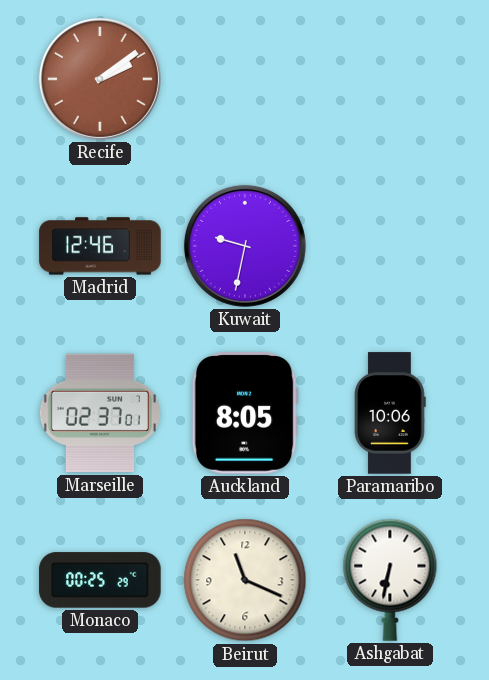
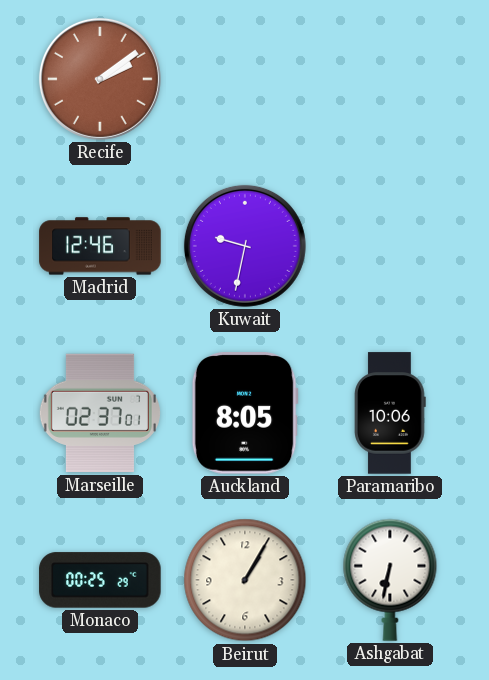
Beirut: 11:19 -> 1:05
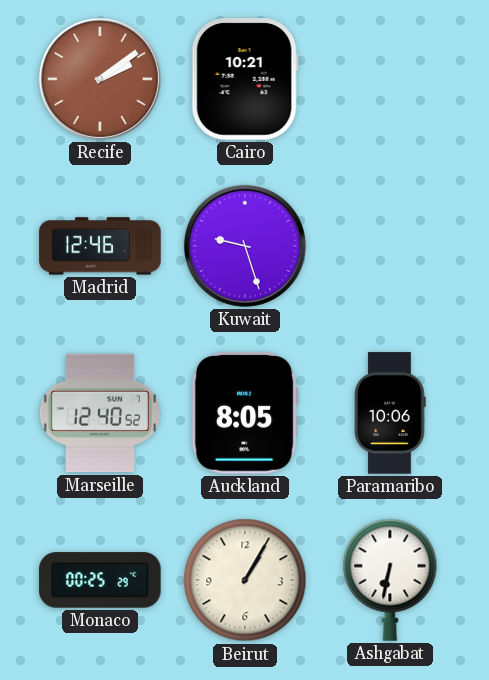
Cairo: none -> 10:21
Kuwait: 9:32 -> 9:27
Marseille: 02:37 -> 12:40
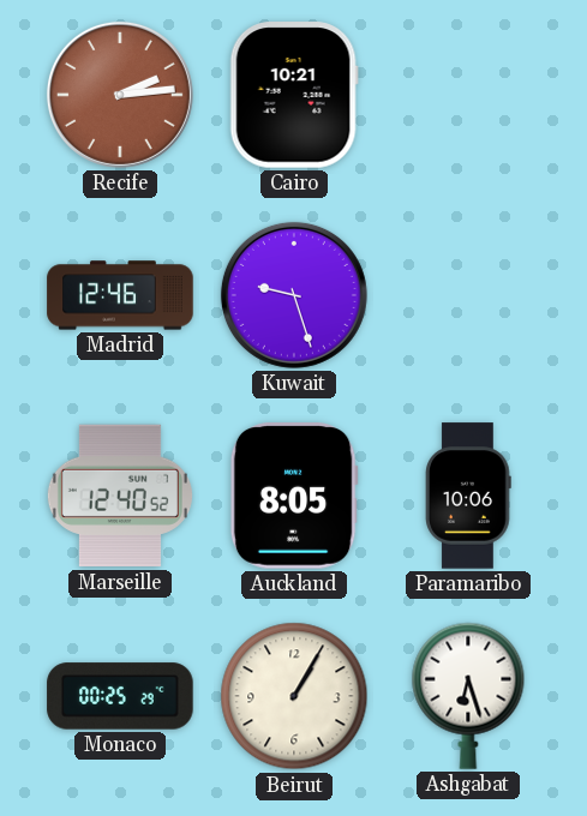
Recife: 2:09 -> 2:14
Ashgabat: 6:32 -> 6:27
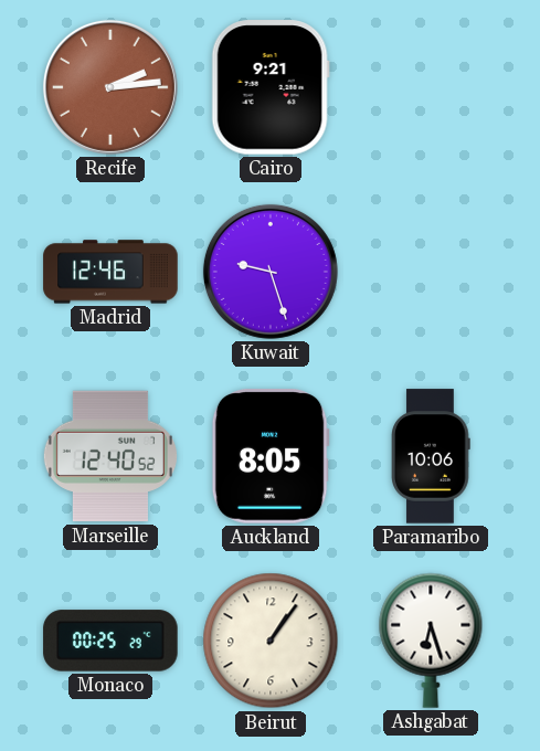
Cairo: 10:21 -> 9:21
Beirut: 1:05 -> 1:06
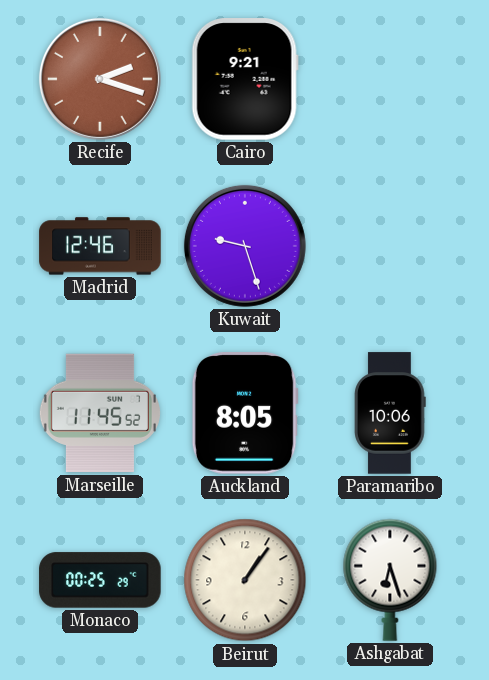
Recife: 2:14 -> 2:18
Marseille: 12:40 -> 11:45
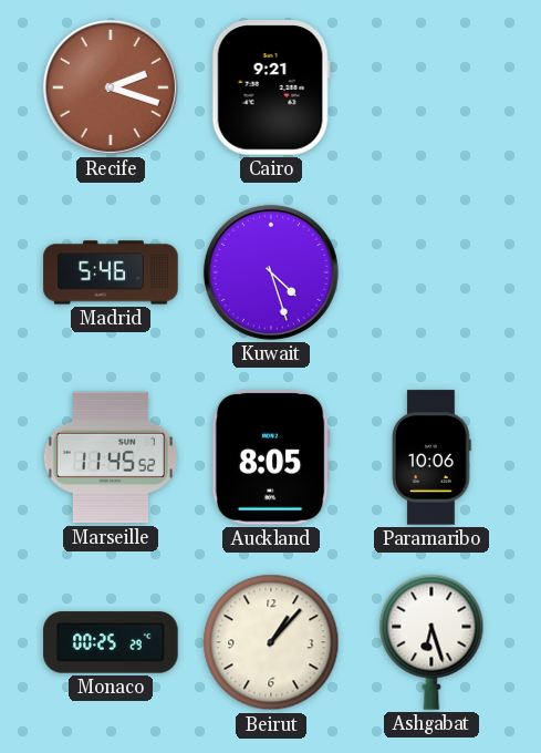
Madrid: 12:46 -> 5:46
Kuwait: 9:27 -> 4:27
Beirut: 1:06 -> 1:07
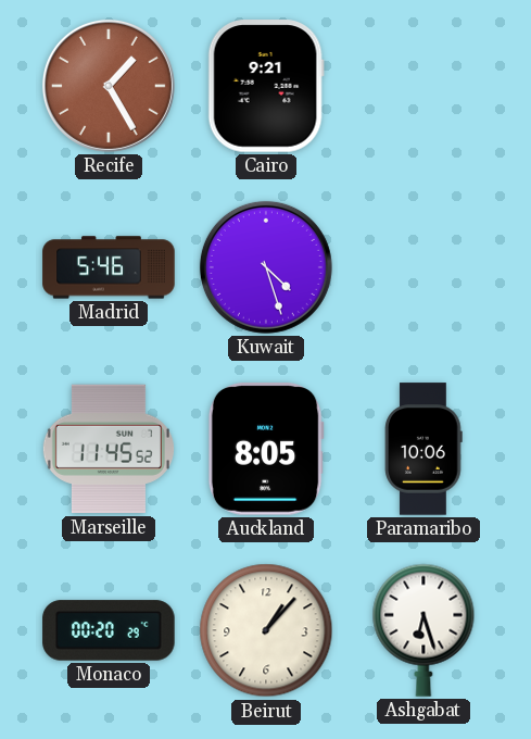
Recife: 2:18 -> 1:25
Monaco: 00:25 -> 00:20
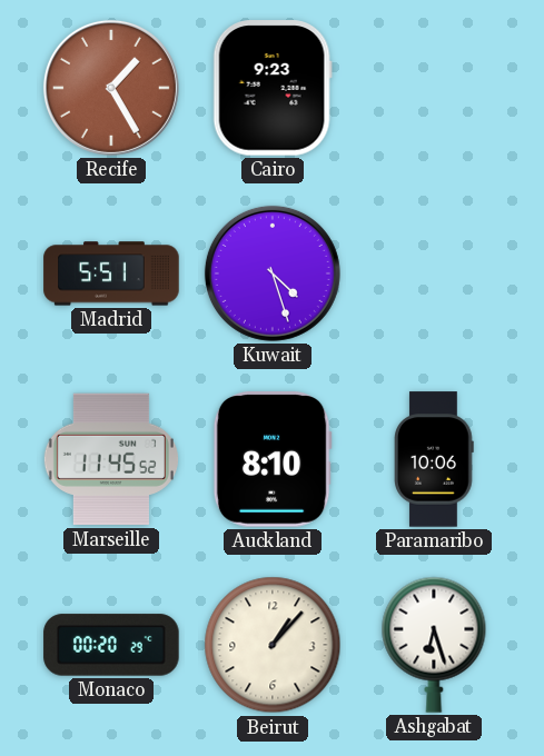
Cairo: 9:21 -> 9:23
Madrid: 5:46 -> 5:51
Auckland: 8:05 -> 8:10
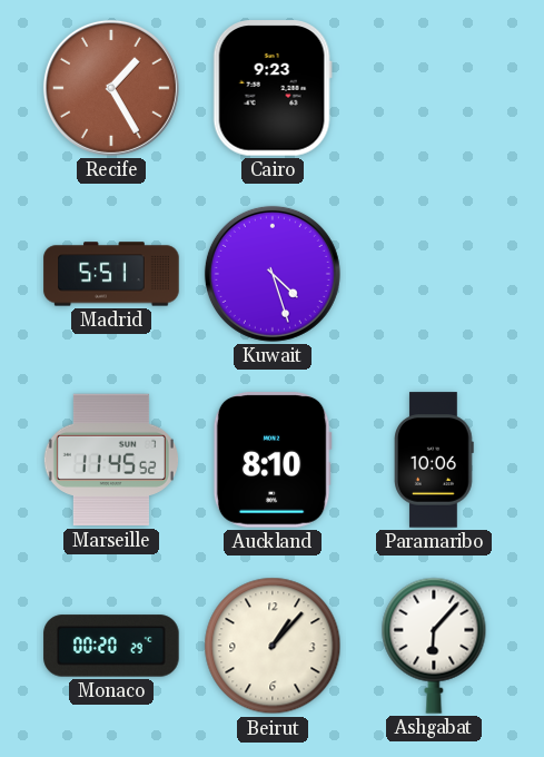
Ashgabat: 6:27 -> 6:07
